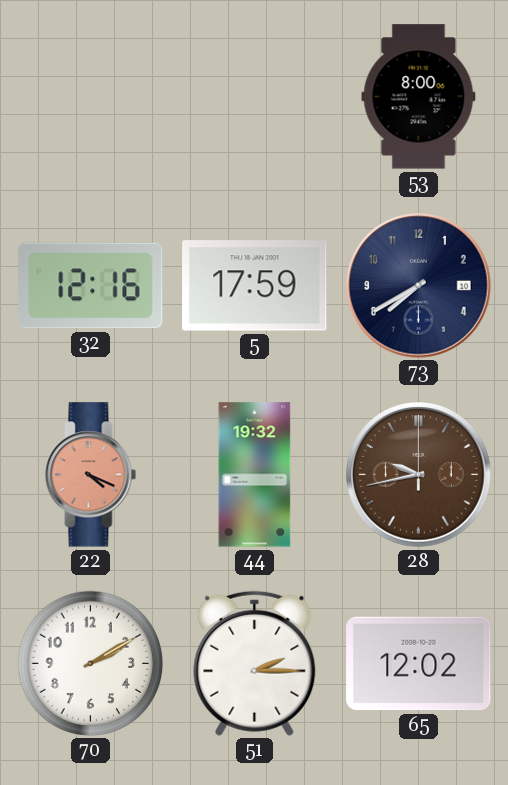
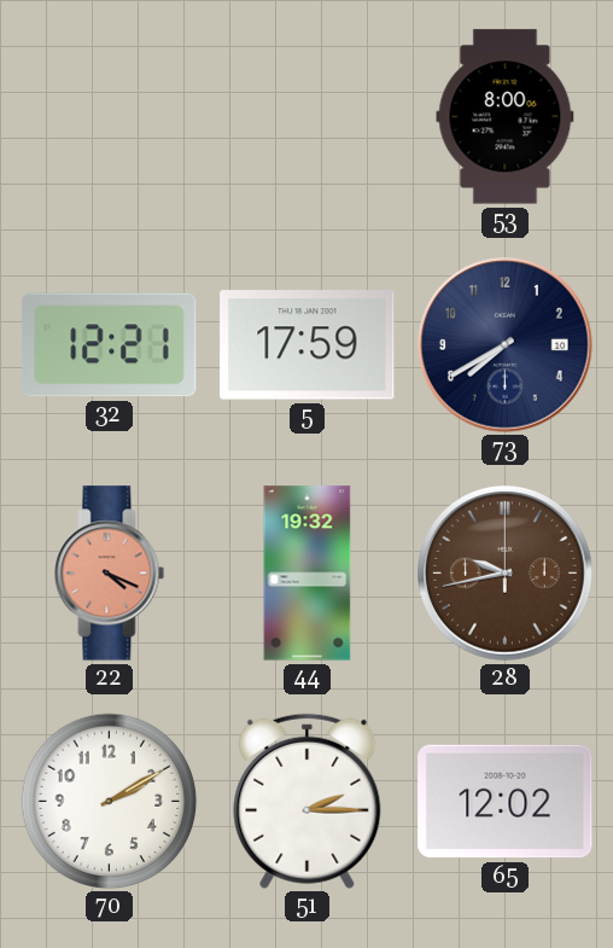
32: 12:16 -> 12:21
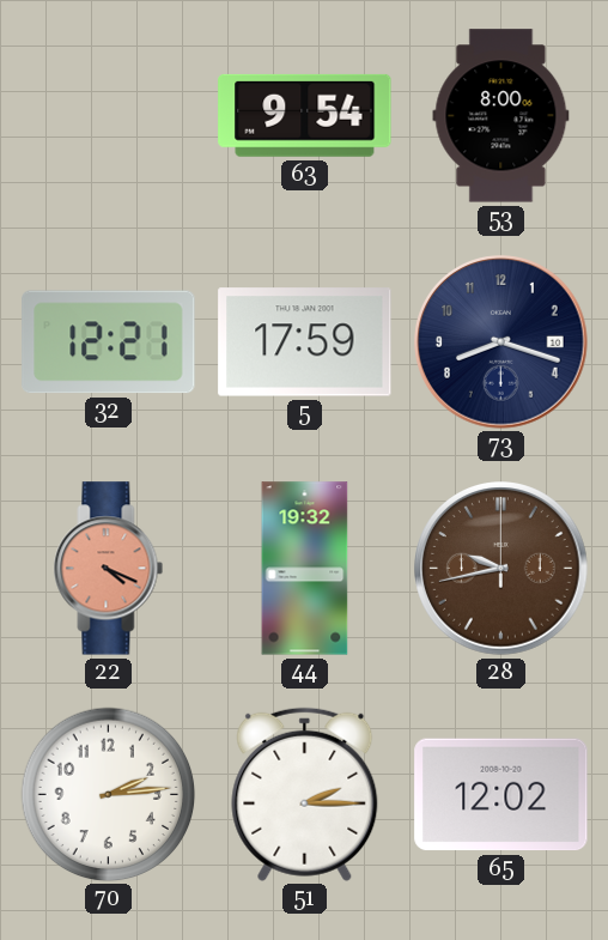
63: none -> 9:54
73: 7:40 -> 8:18
70: 2:10 -> 2:14
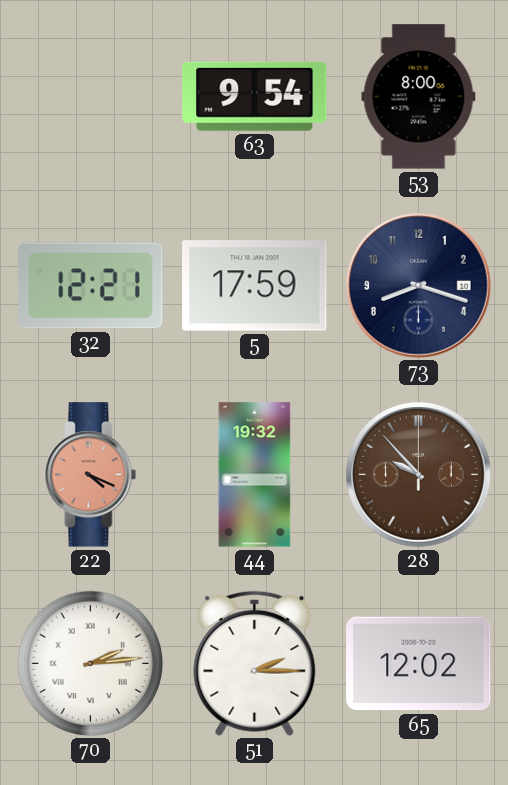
28: 9:43 -> 9:53
70 numerals: Arabic -> Roman
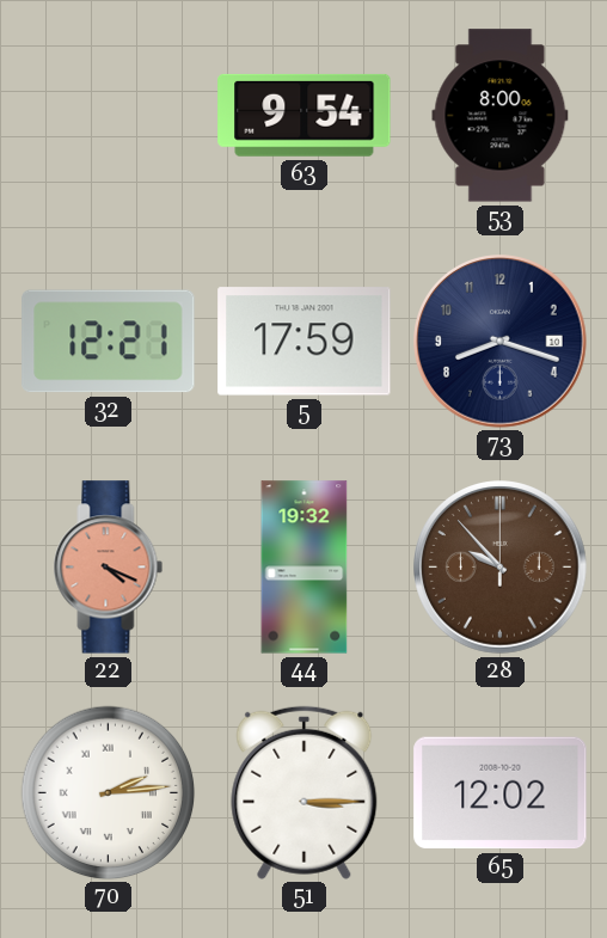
51: 2:15 -> 3:15
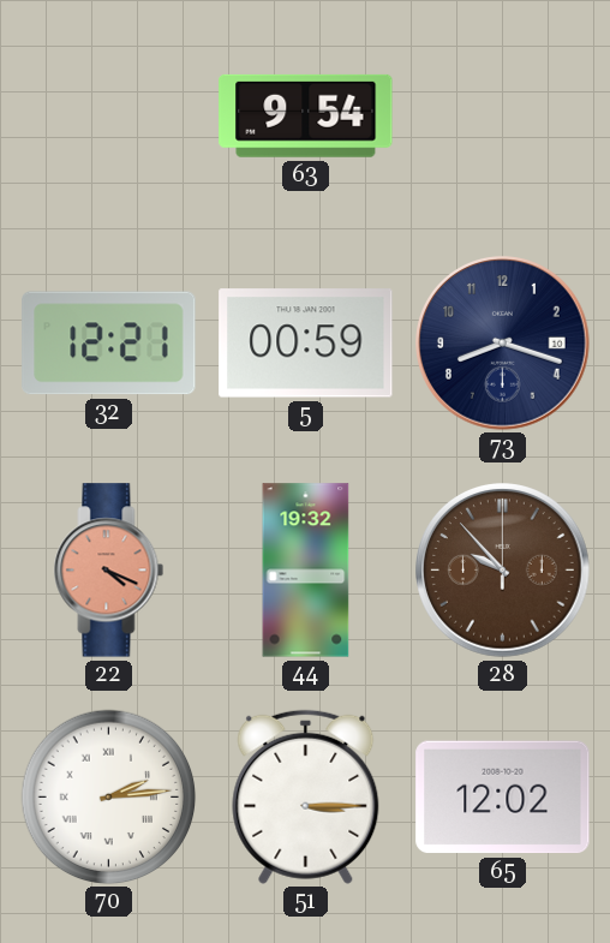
53: 8:00 -> none
5: 17:59 -> 00:59
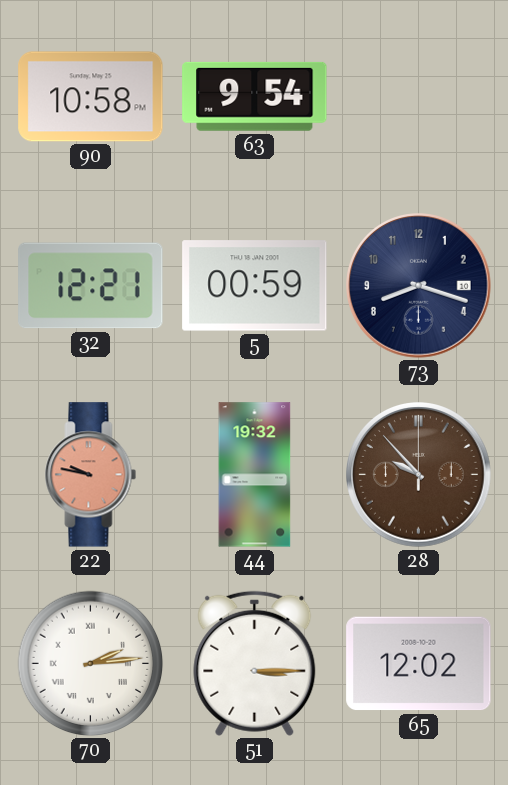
90: none -> 10:58
22: 4:19 -> 9:47
